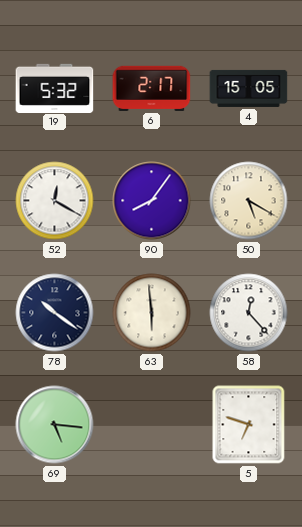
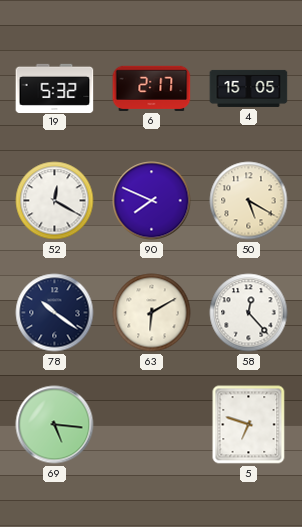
90: 8:06 -> 7:49
63: 5:59 -> 6:10
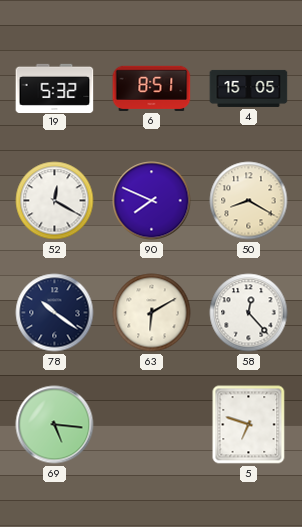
6: 2:17 -> 8:51
50: 5:20 -> 8:20
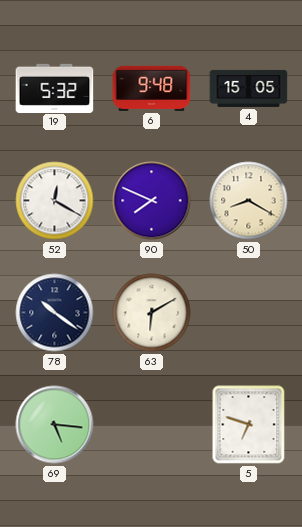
6: 8:51 -> 9:48
58: 12:23 -> none
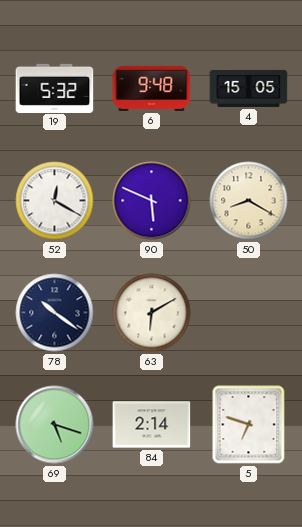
90: 7:49 -> 5:49
69: 5:16 -> 5:18
84: none -> 2:14
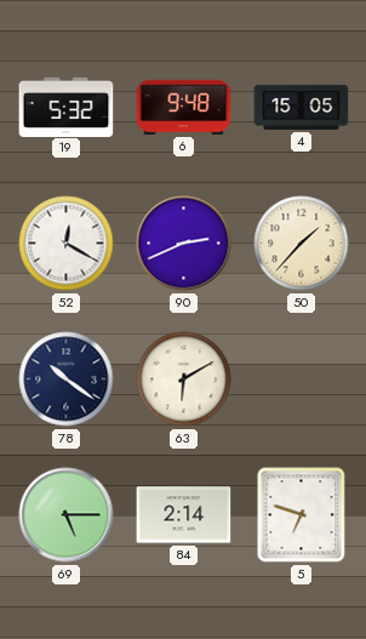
90: 5:49 -> 2:41
50: 8:20 -> 1:37
69: 5:18 -> 5:15
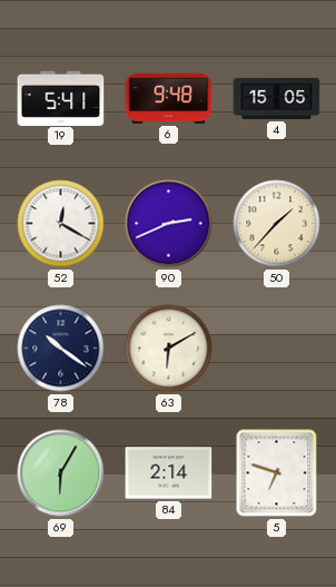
19: 5:32 -> 5:41
69: 5:15 -> 6:05
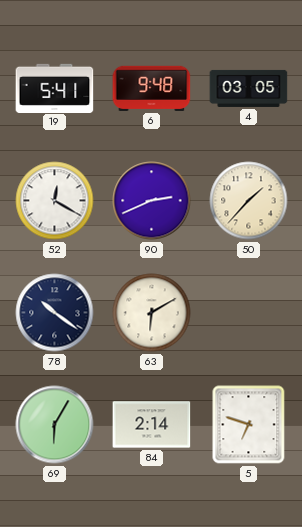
4: 15:05 -> 03:05
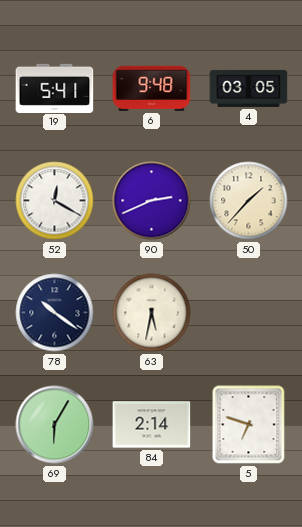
63: 6:10 -> 5:32
